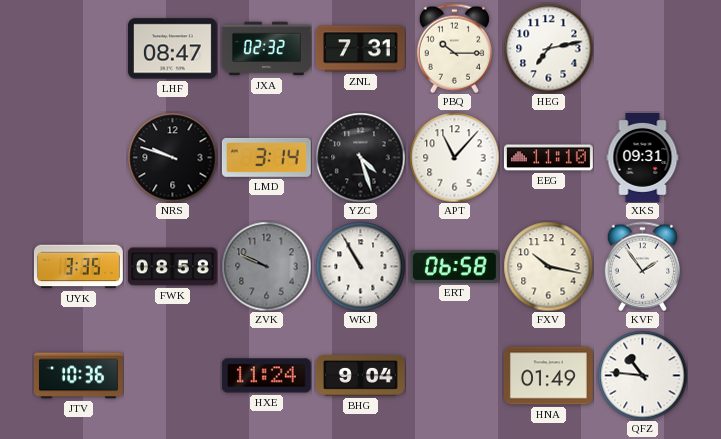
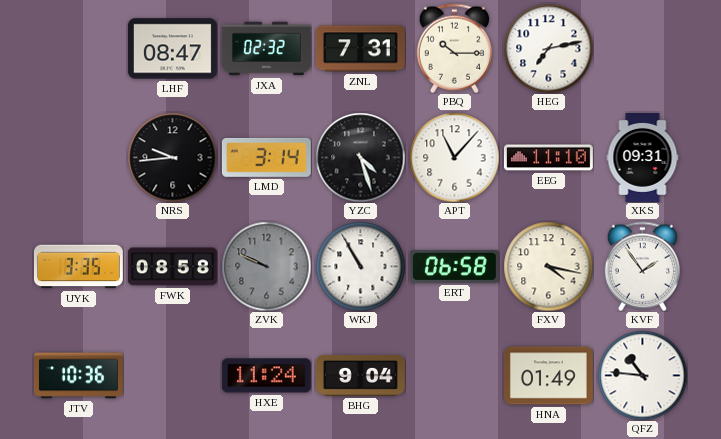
NRS: 9:48 -> 9:44
FXV: 10:17 -> 4:17
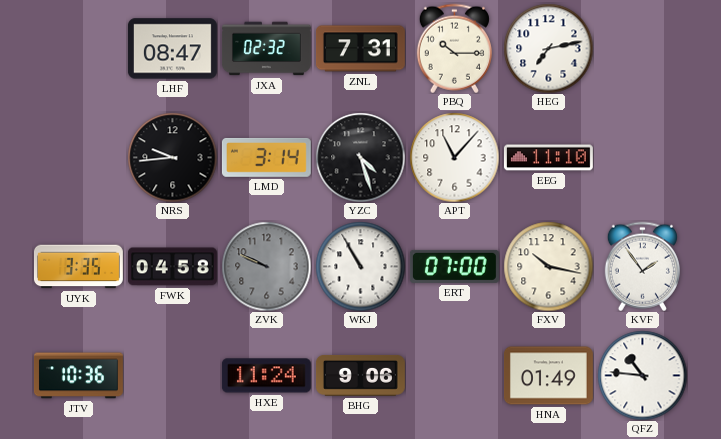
XKS: 09:31 -> none
FWK: 08:58 -> 04:58
ERT: 06:58 -> 07:00
FXV: 4:17 -> 10:17
BHG: 9:04 -> 9:06
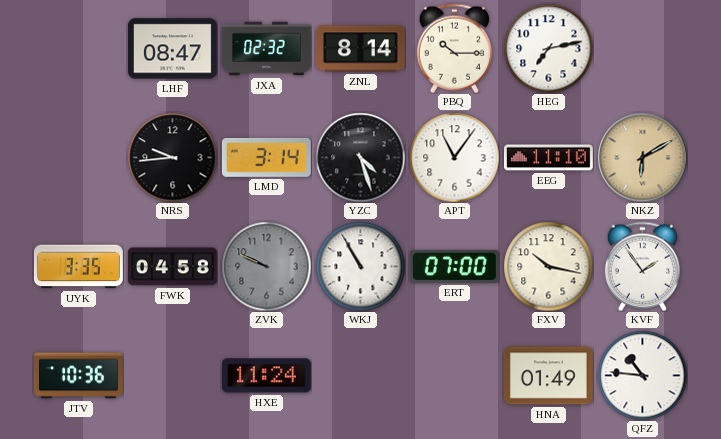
ZNL: 7:31 -> 8:14
APT: 11:07 -> 11:06
NKZ: none -> 6:10
BHG: 9:06 -> none
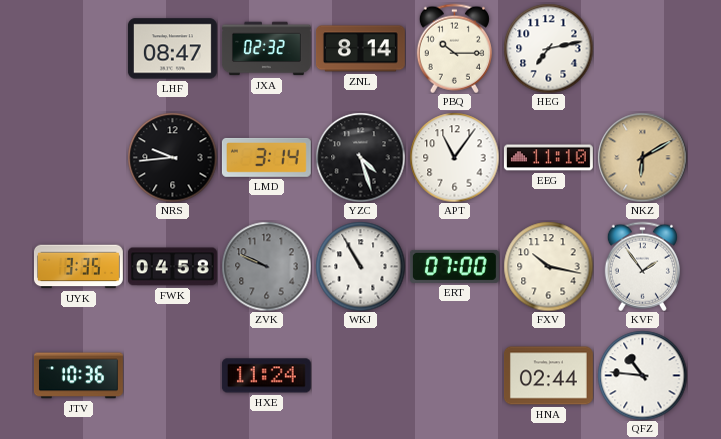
HNA: 01:49 -> 02:44
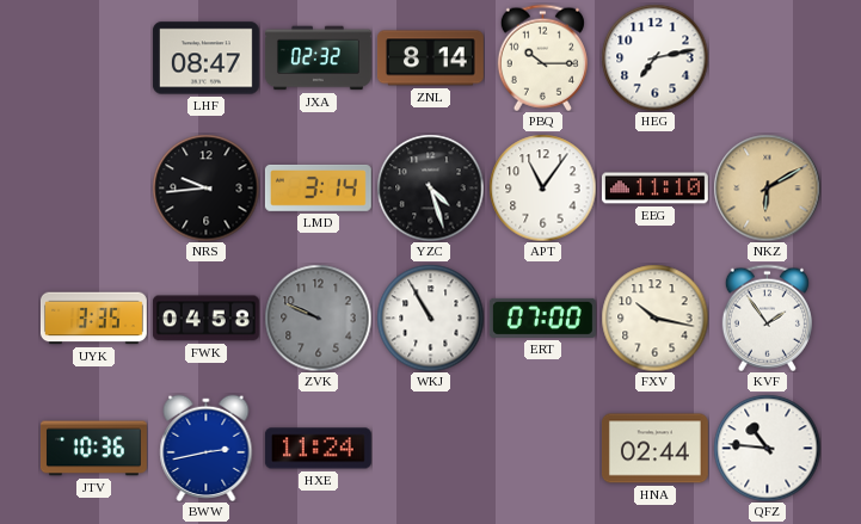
BWW: none -> 2:43
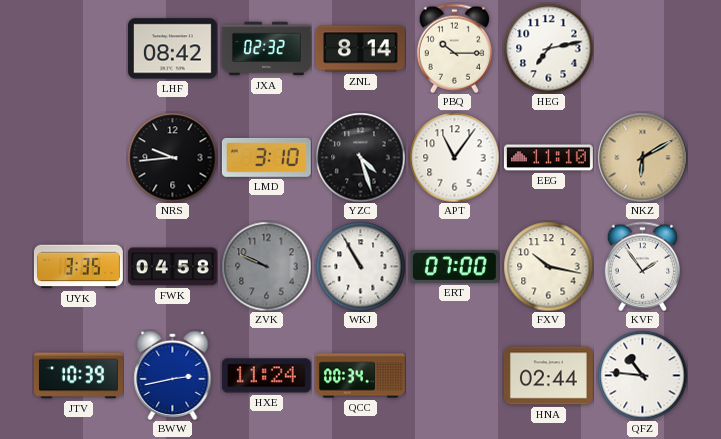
LHF: 08:47 -> 08:42
LMD: 3:14 -> 3:10
JTV: 10:36 -> 10:39
QCC: none -> 00:34
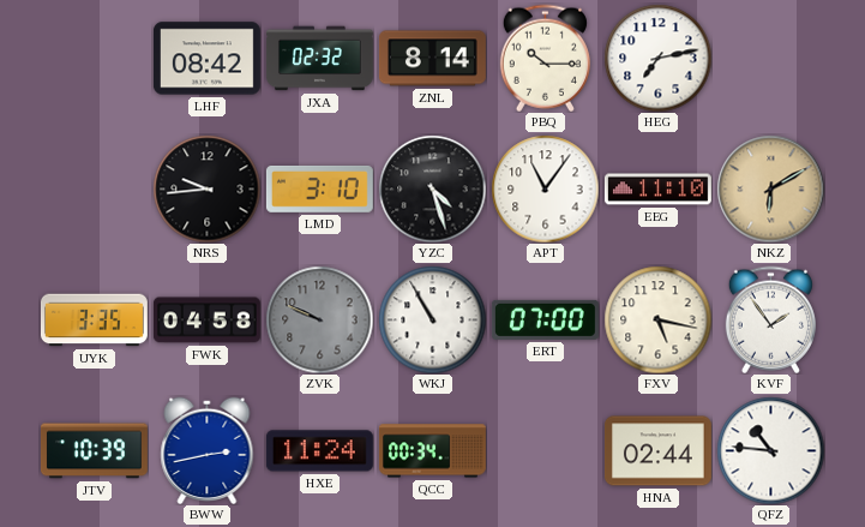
FXV: 10:17 -> 5:17
